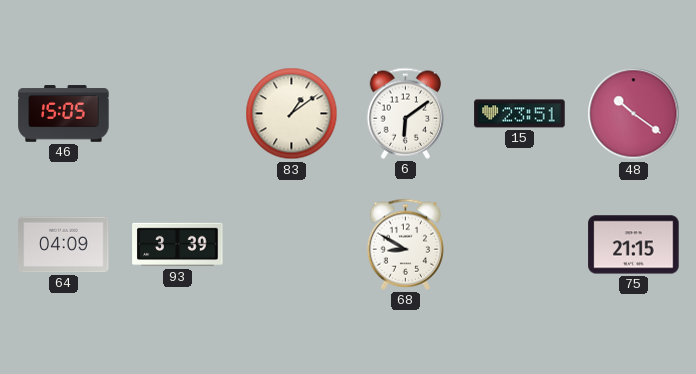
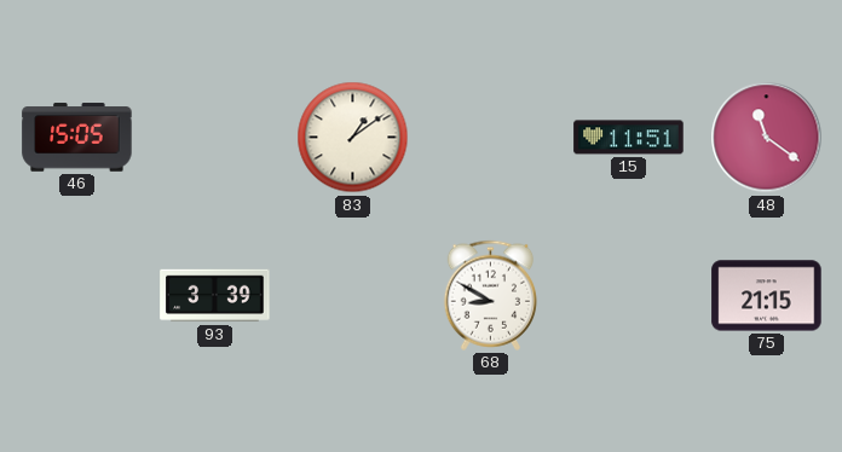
6: 6:09 -> none
15: 23:51 -> 11:51
48: 10:21 -> 11:21
64: 04:09 -> none
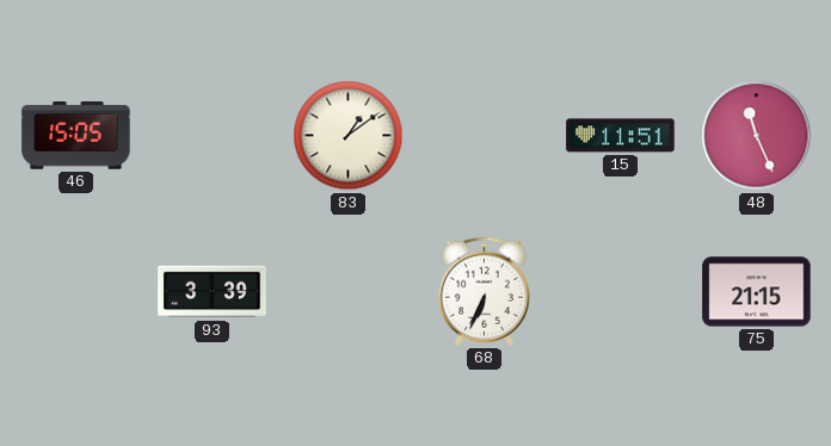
48: 11:21 -> 11:26
68: 8:50 -> 6:34
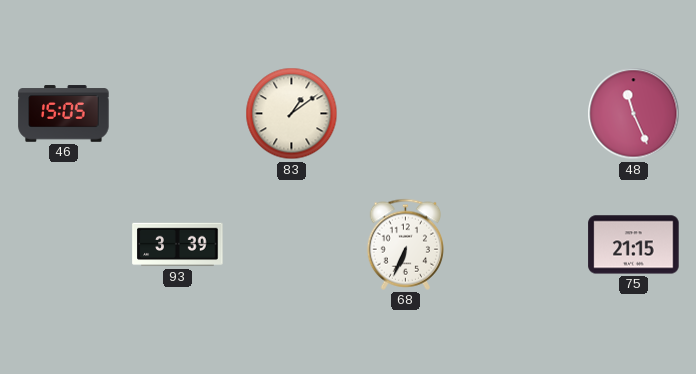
15: 11:51 -> none
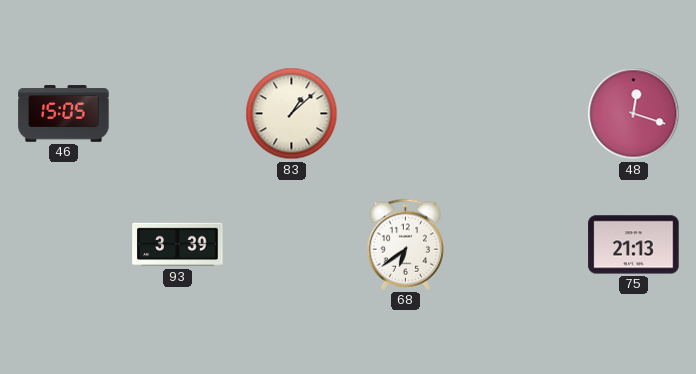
83: 1:09 -> 1:08
48: 11:26 -> 12:18
68: 6:34 -> 6:39
75: 21:15 -> 21:13
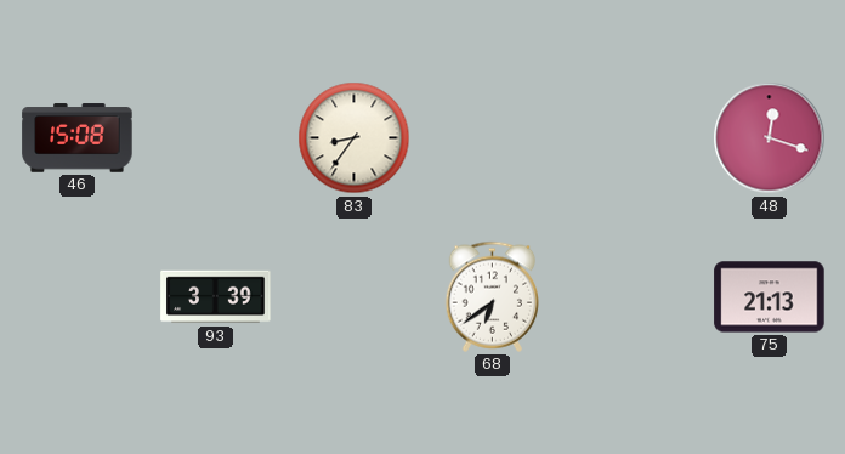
46: 15:05 -> 15:08
83: 1:08 -> 8:36
